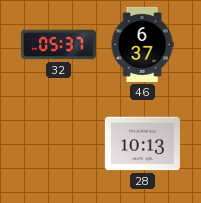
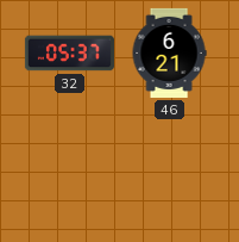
46: 6:37 -> 6:21
28: 10:13 -> none
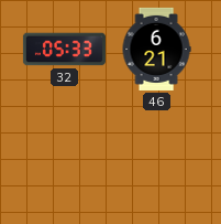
32: 05:37 -> 05:33
